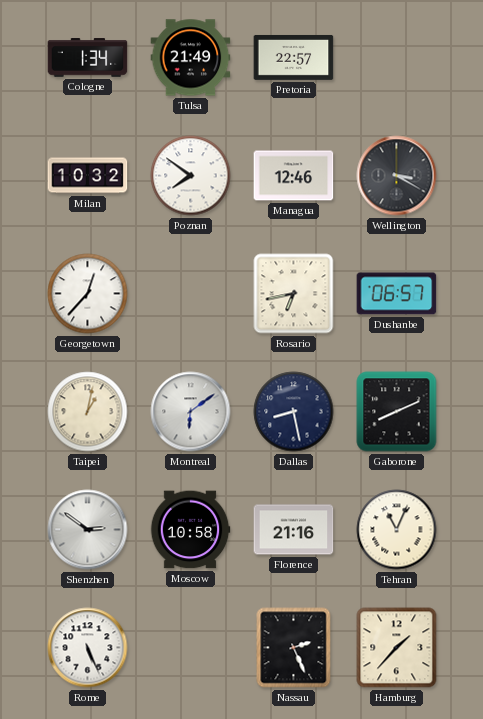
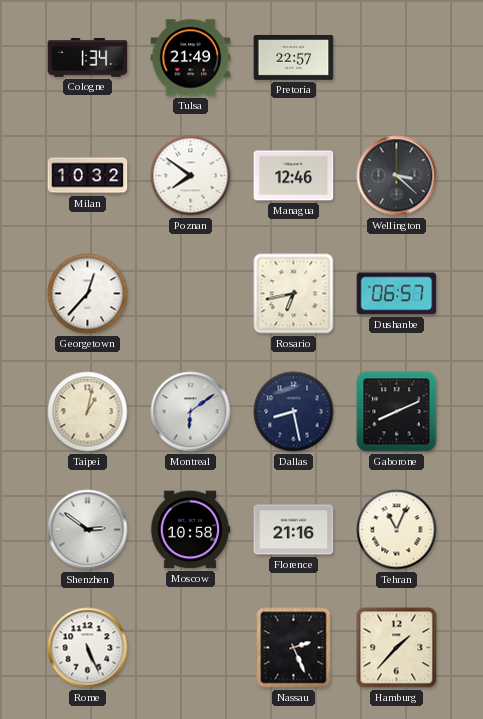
Wellington: 3:20 -> 3:22
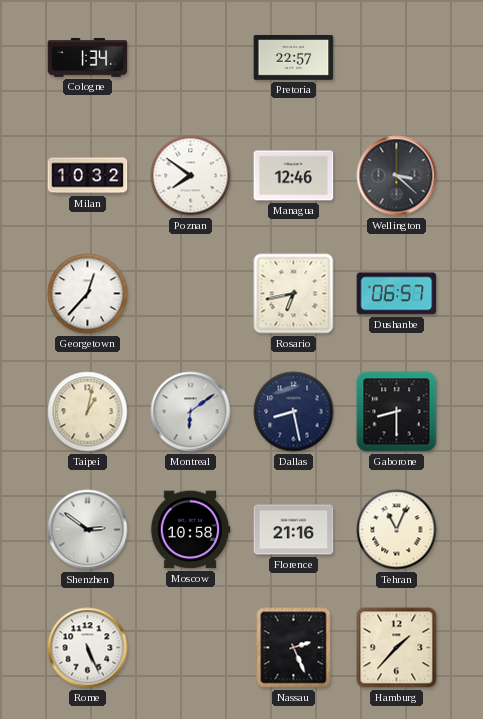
Tulsa: 21:49 -> none
Gaborone: 8:11 -> 8:30
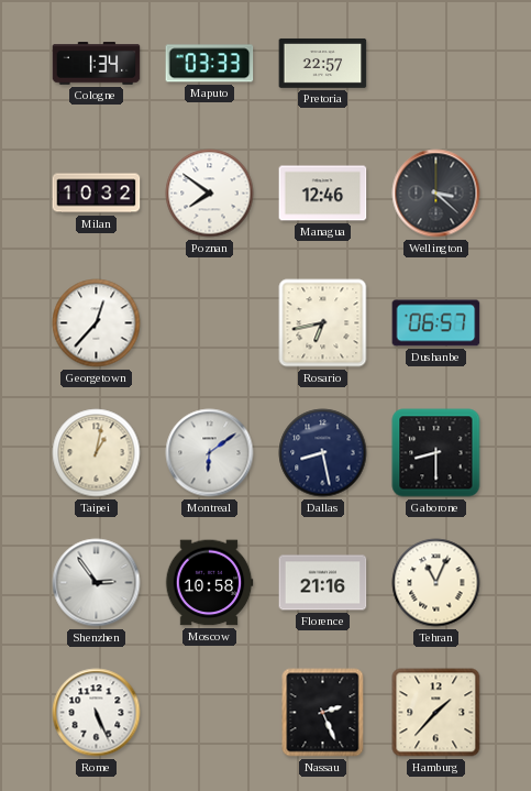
Maputo: none -> 03:33
Shenzhen: 2:51 -> 2:54
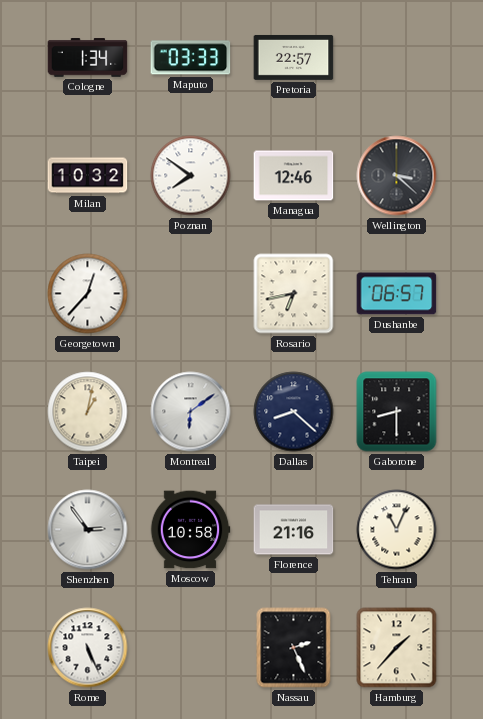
Dallas: 8:28 -> 8:22
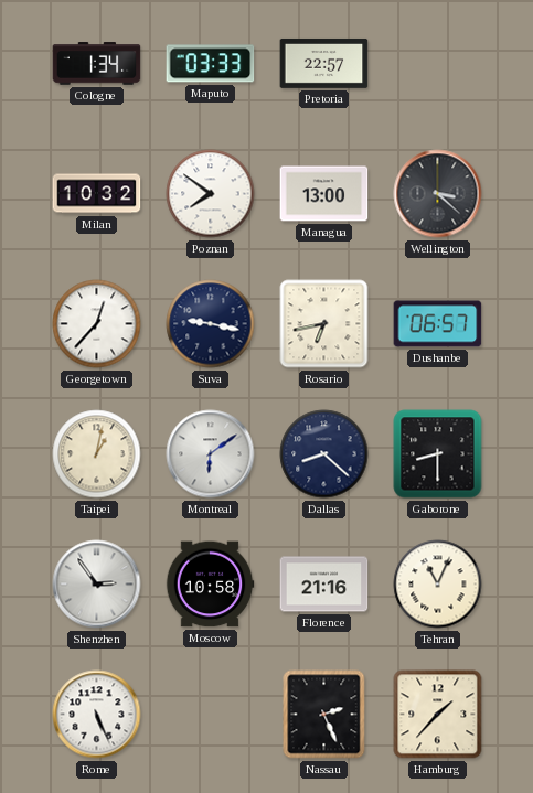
Managua: 12:46 -> 13:00
Suva: none -> 9:17
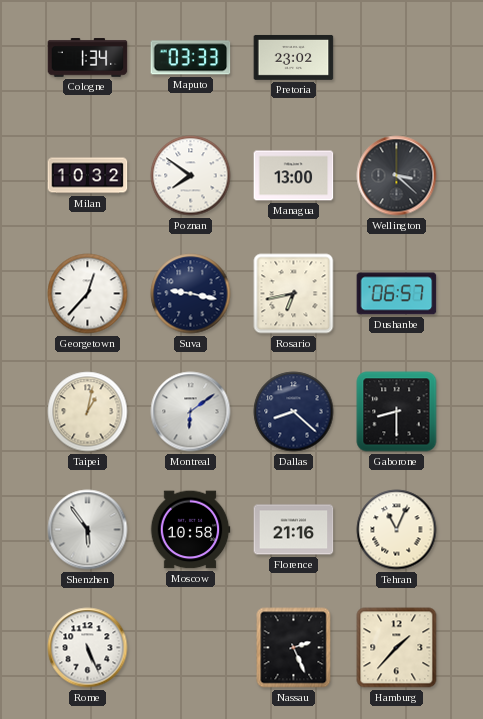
Pretoria: 22:57 -> 23:02
Shenzhen: 2:54 -> 5:54
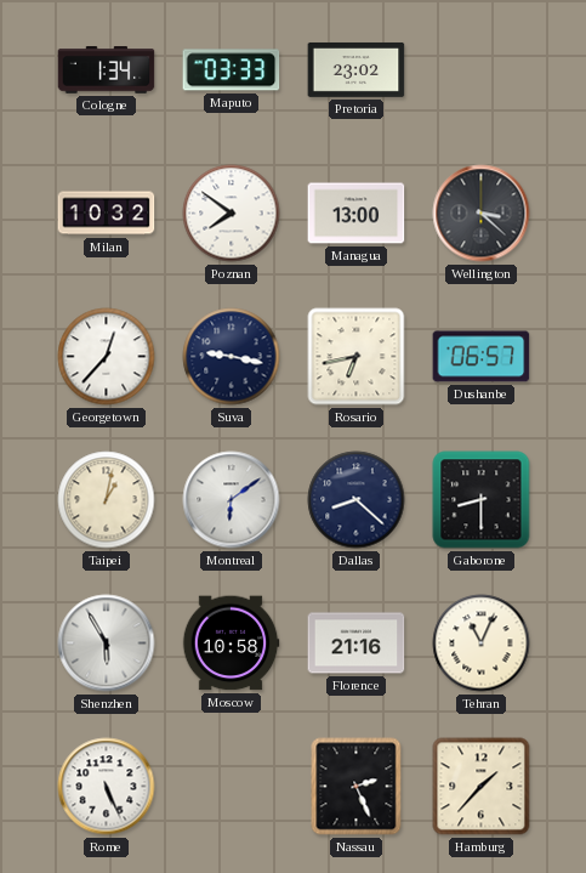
Shenzhen: 5:54 -> 5:55
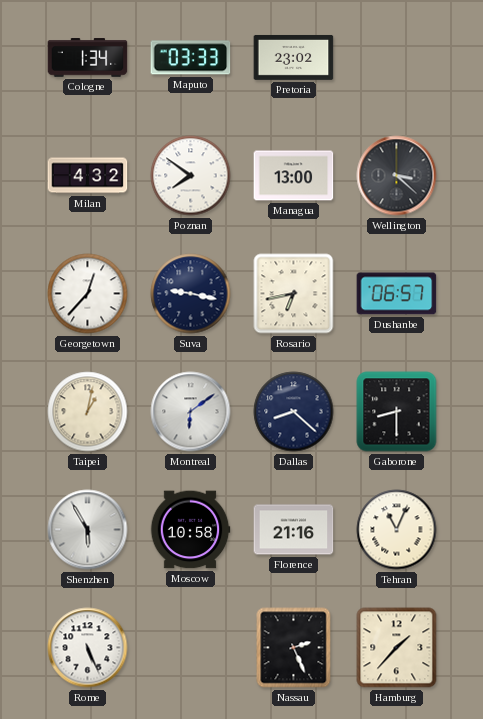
Milan: 10:32 -> 4:32
